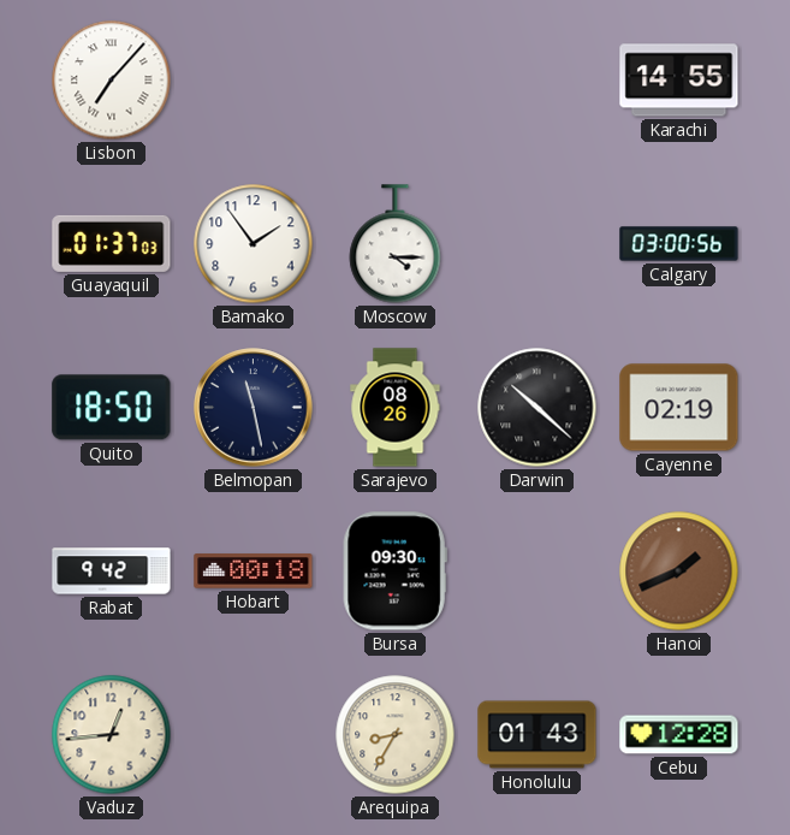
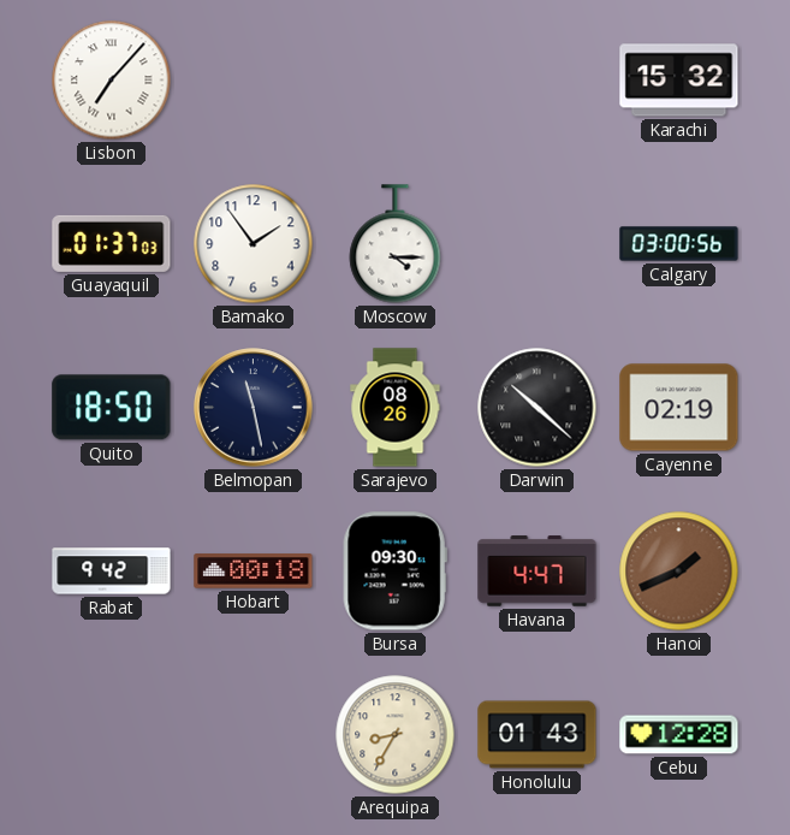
Karachi: 14:55 -> 15:32
Havana: none -> 4:47
Vaduz: 12:44 -> none
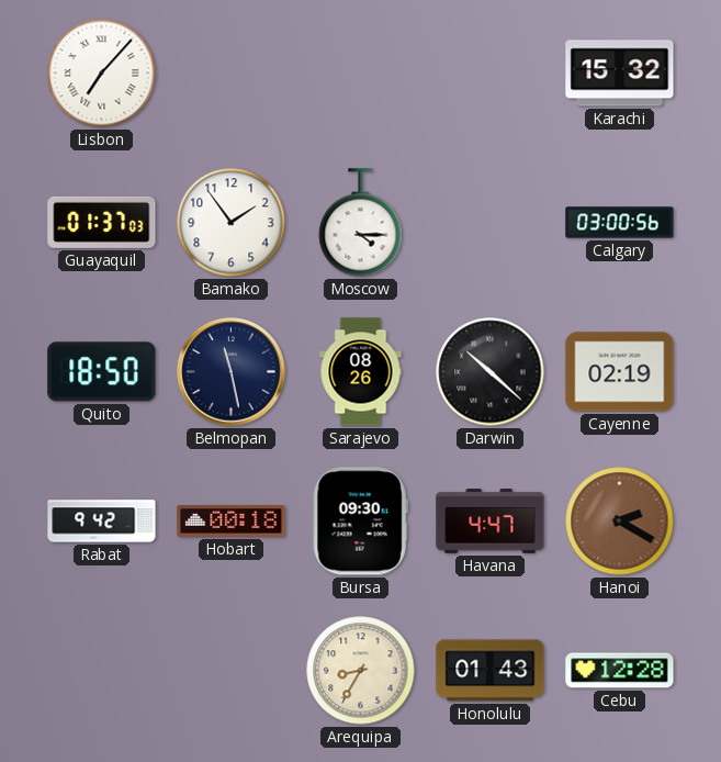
Hanoi: 1:41 -> 2:20
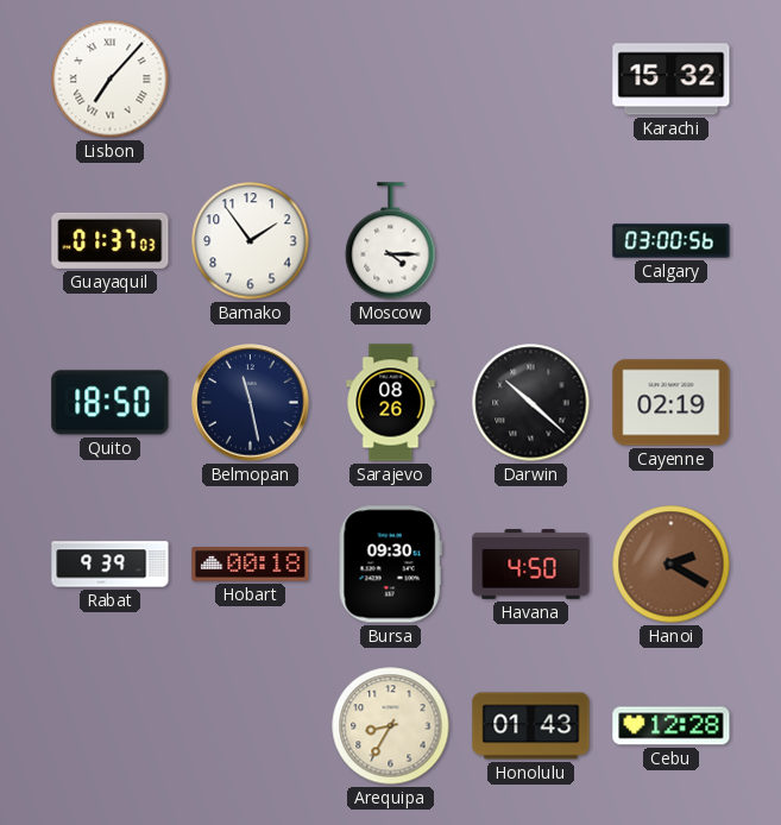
Rabat: 9:42 -> 9:39
Havana: 4:47 -> 4:50
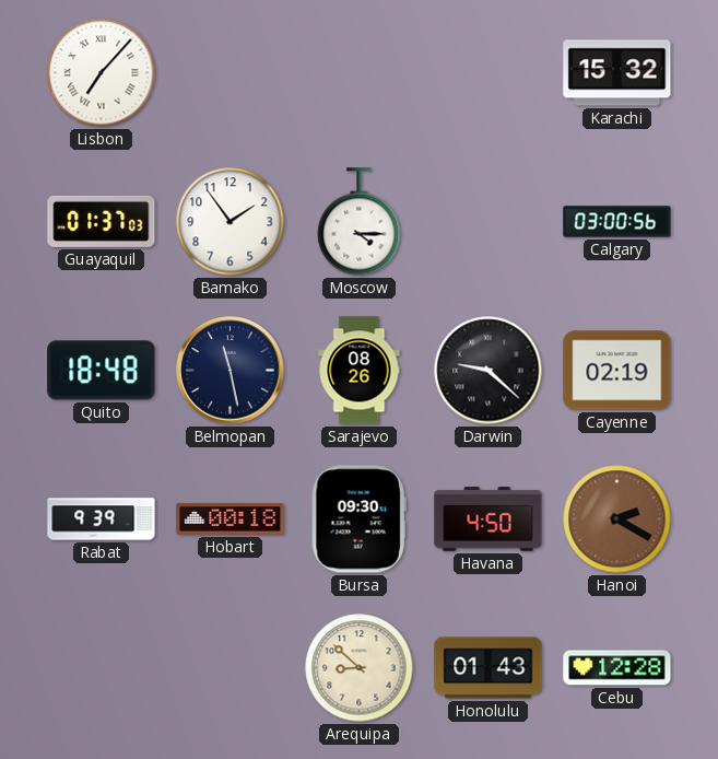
Quito: 18:50 -> 18:48
Darwin: 10:22 -> 9:22
Arequipa: 8:35 -> 8:52
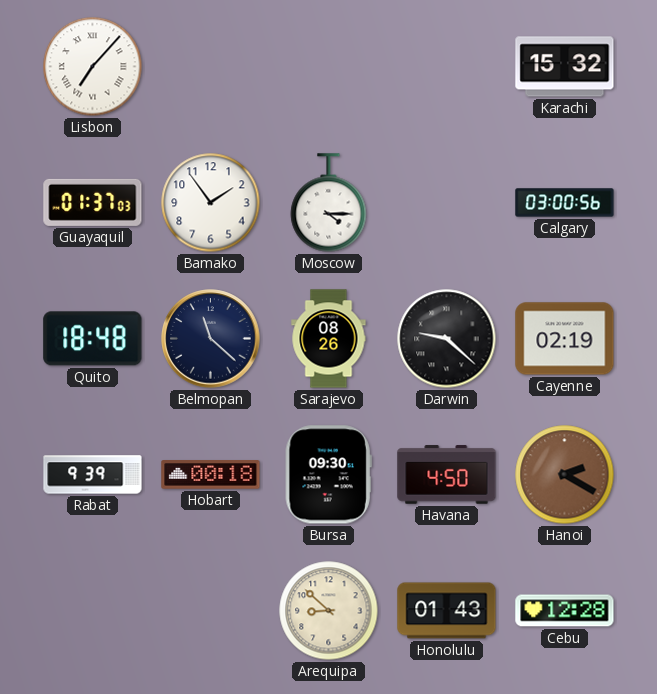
Belmopan: 11:28 -> 11:22
